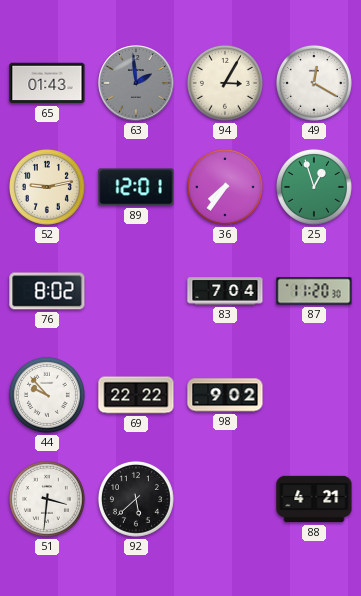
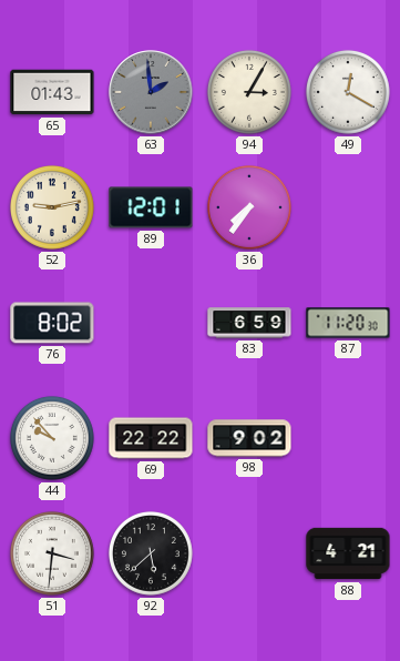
25: 12:57 -> none
83: 7:04 -> 6:59
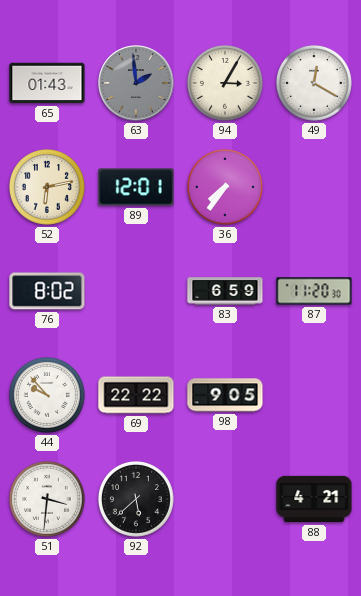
52: 9:13 -> 6:13
98: 9:02 -> 9:05
